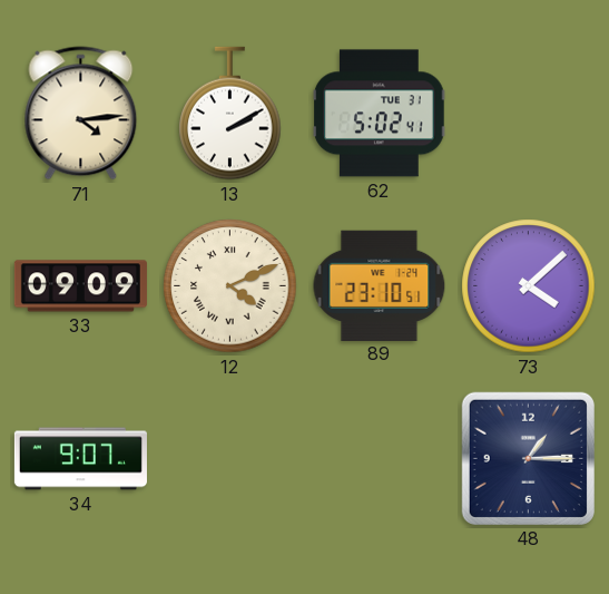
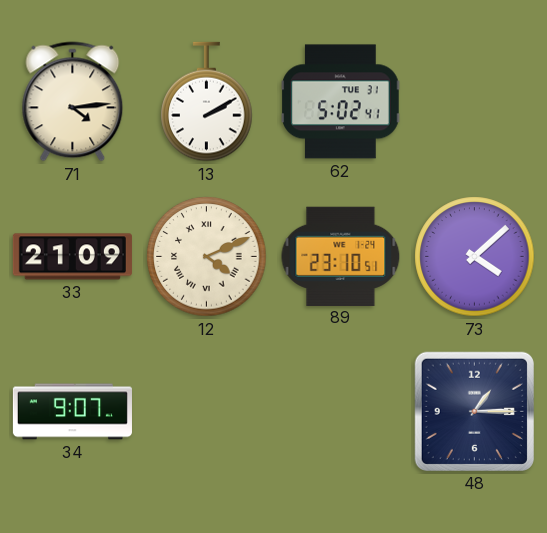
33: 09:09 -> 21:09
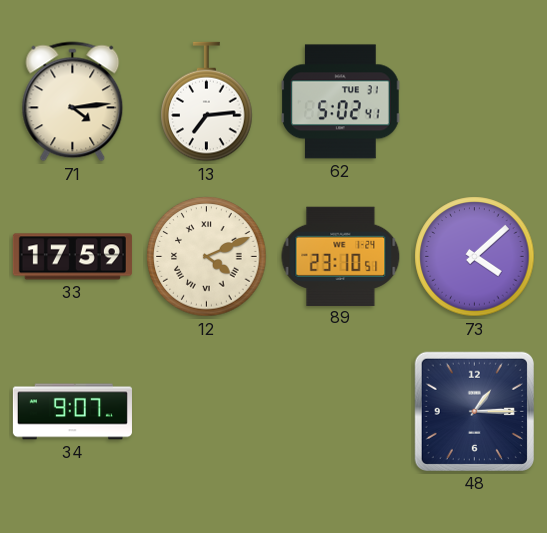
13: 2:10 -> 7:14
33: 21:09 -> 17:59
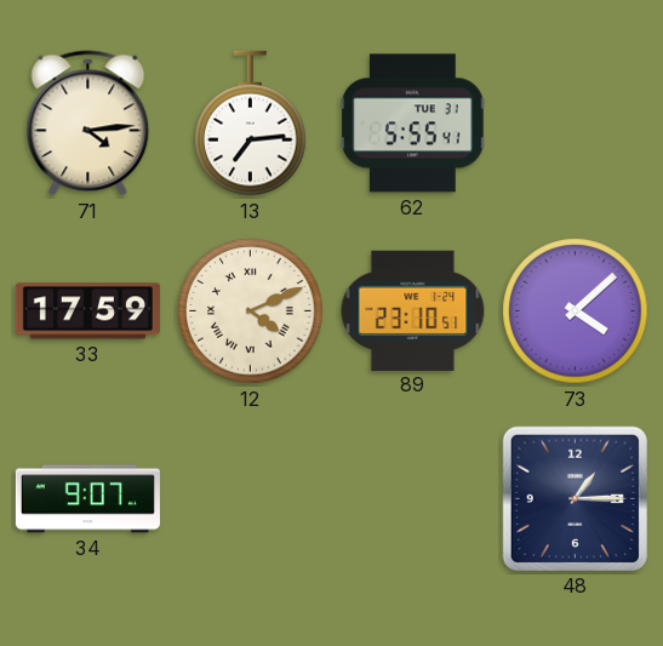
62: 5:02 -> 5:55
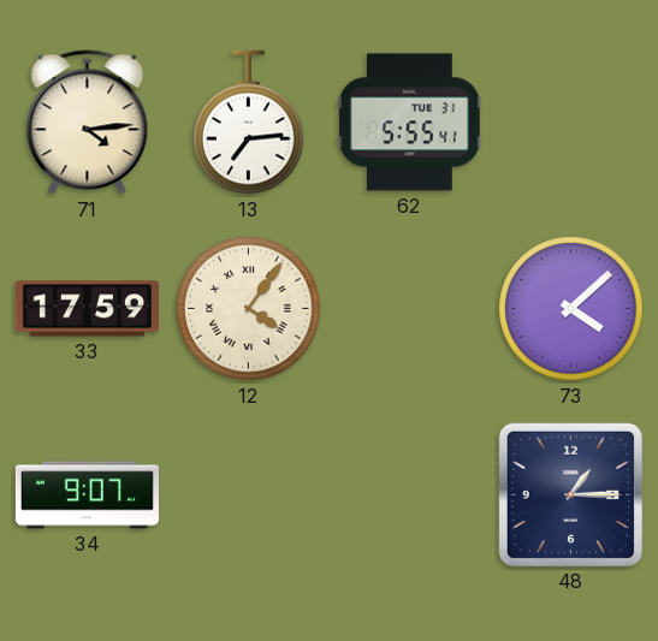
12: 4:11 -> 4:06
89: 23:10 -> none
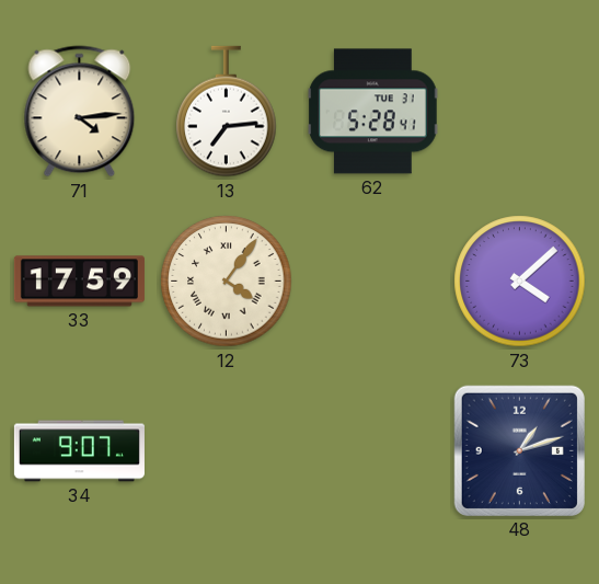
62: 5:55 -> 5:28
48: 1:15 -> 1:12
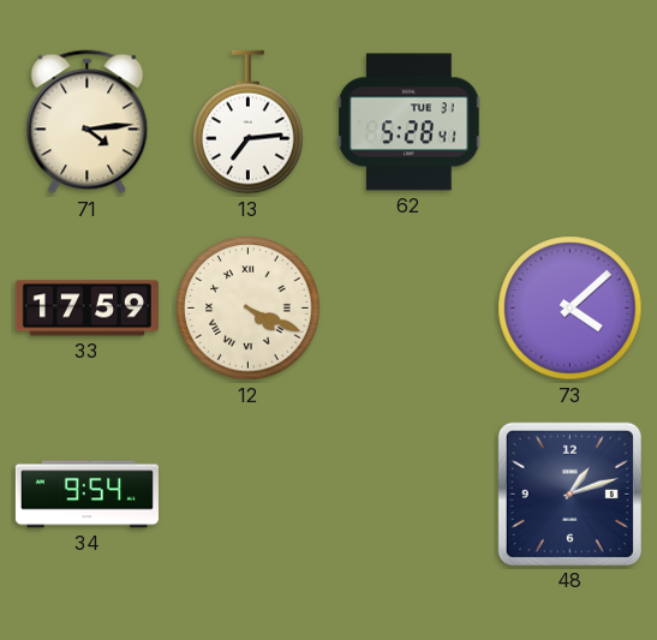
12: 4:06 -> 4:19
34: 9:07 -> 9:54
